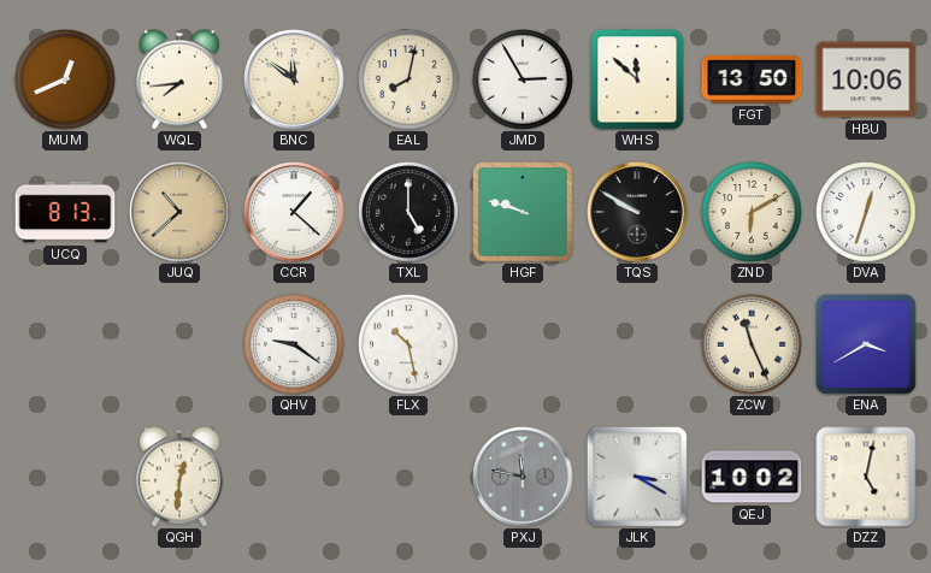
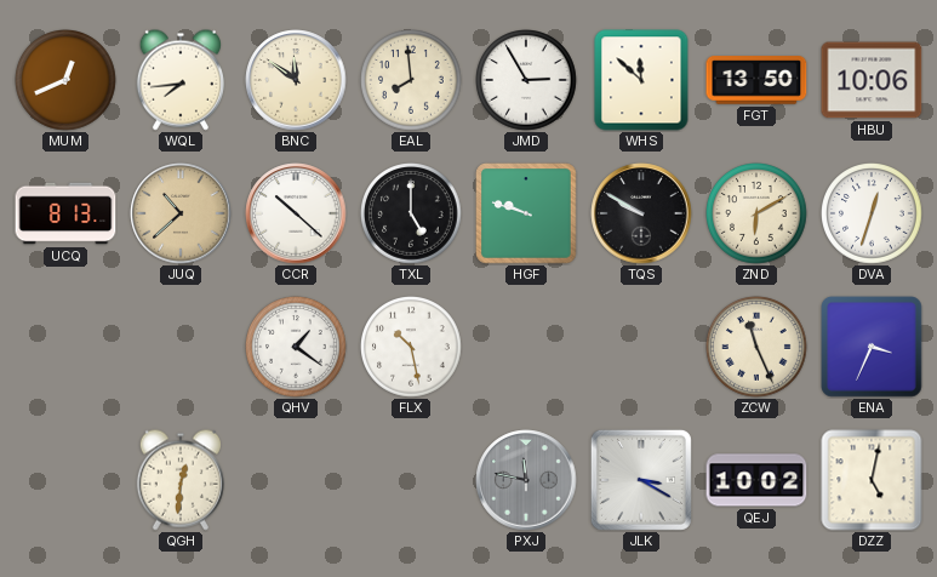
EAL: 8:02 -> 7:59
CCR: 1:22 -> 10:22
QHV: 9:21 -> 1:21
ENA: 3:40 -> 3:34
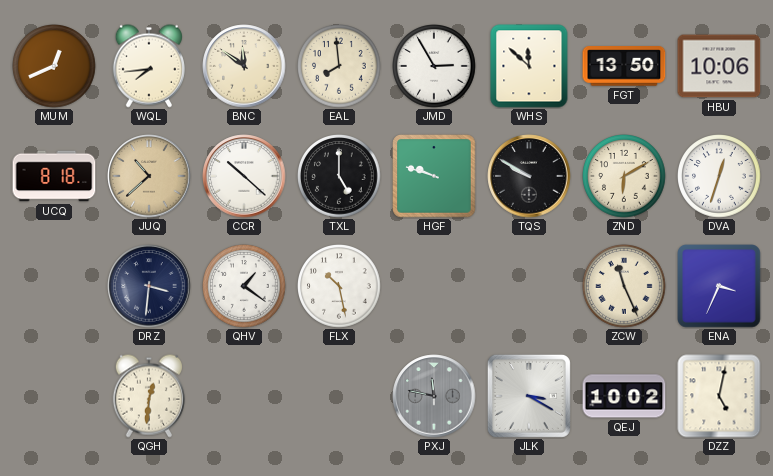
UCQ: 8:13 -> 8:18
DRZ: none -> 3:31
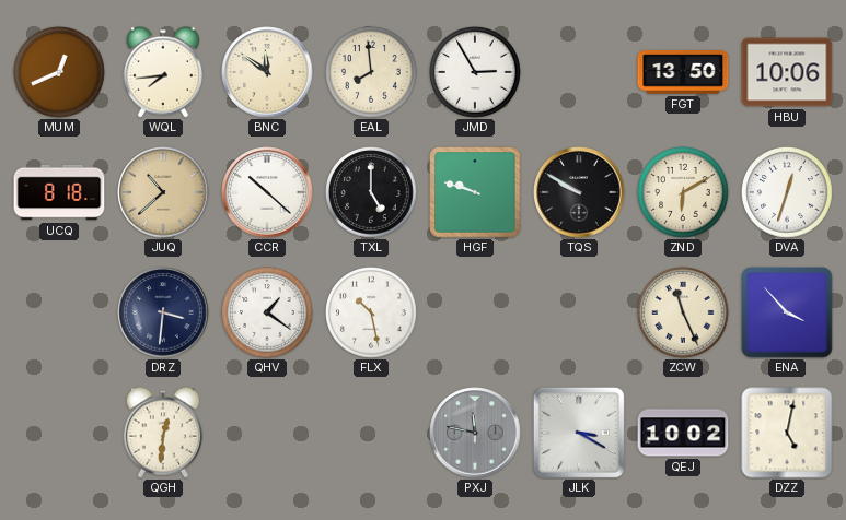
WHS: 11:52 -> none
ENA: 3:34 -> 3:53
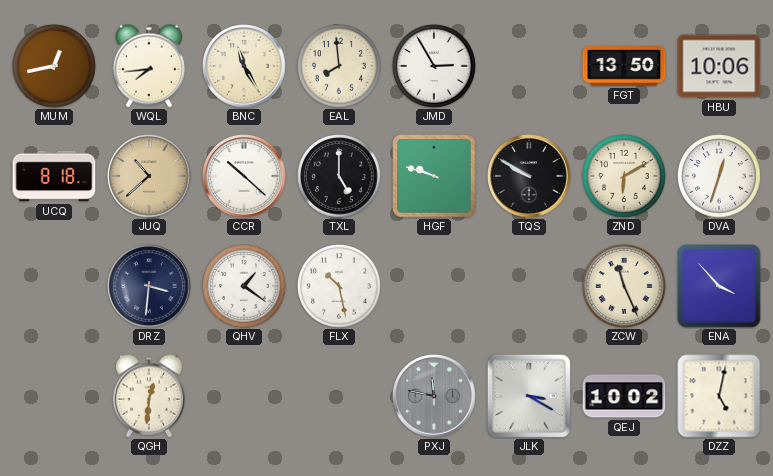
MUM: 12:41 -> 12:43
BNC: 11:51 -> 11:25
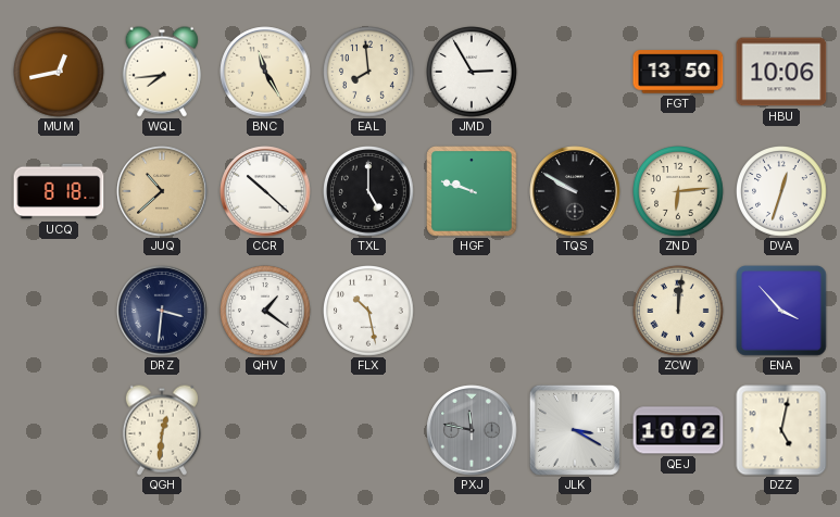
ZND: 6:10 -> 6:14
ZCW: 11:26 -> 12:01
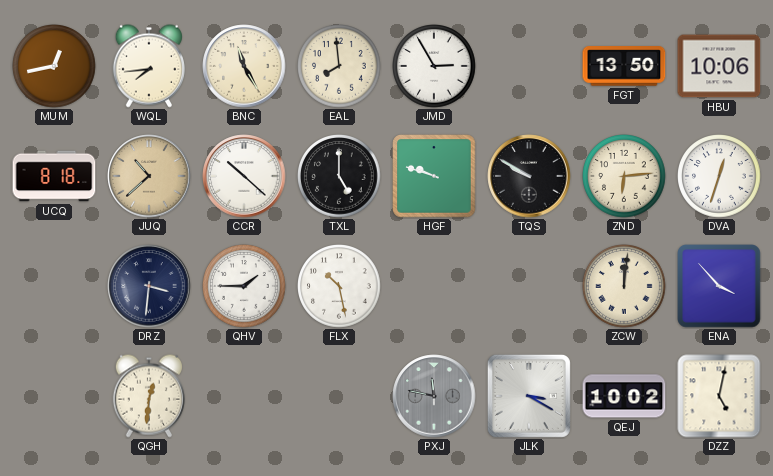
QHV: 1:21 -> 1:45
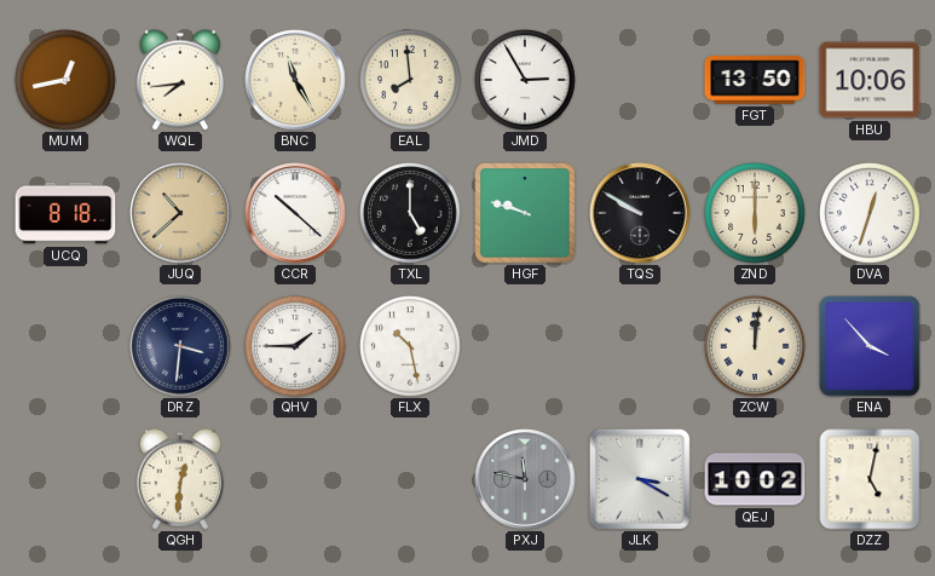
ZND: 6:14 -> 6:00
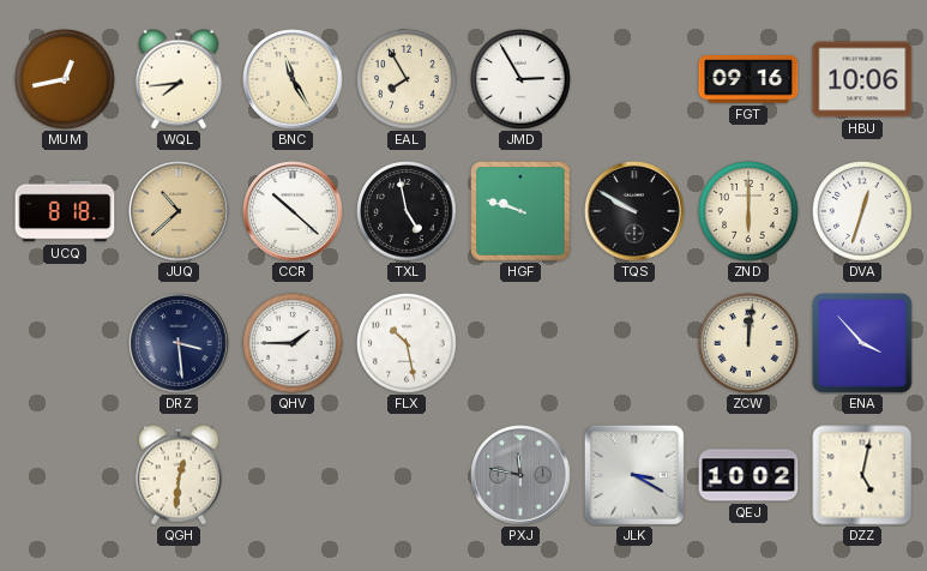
EAL: 7:59 -> 7:55
FGT: 13:50 -> 09:16
TXL: 5:00 -> 4:58
DRZ: 3:31 -> 3:29
